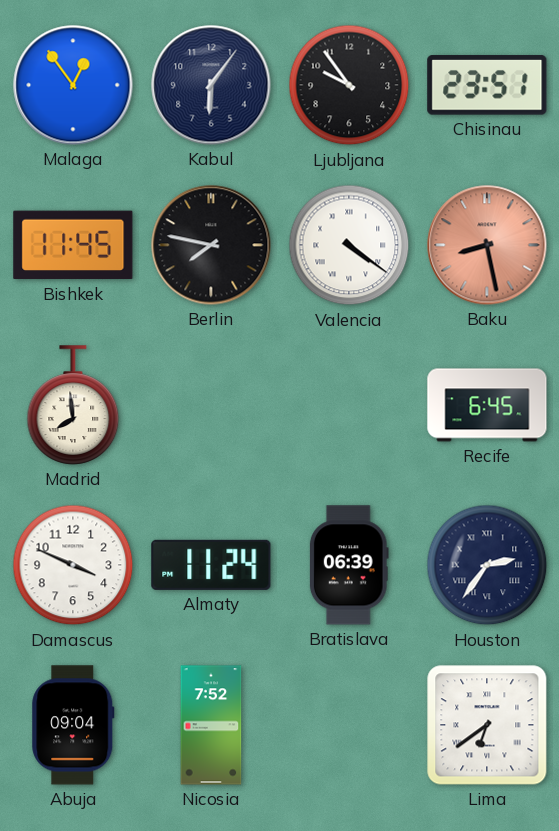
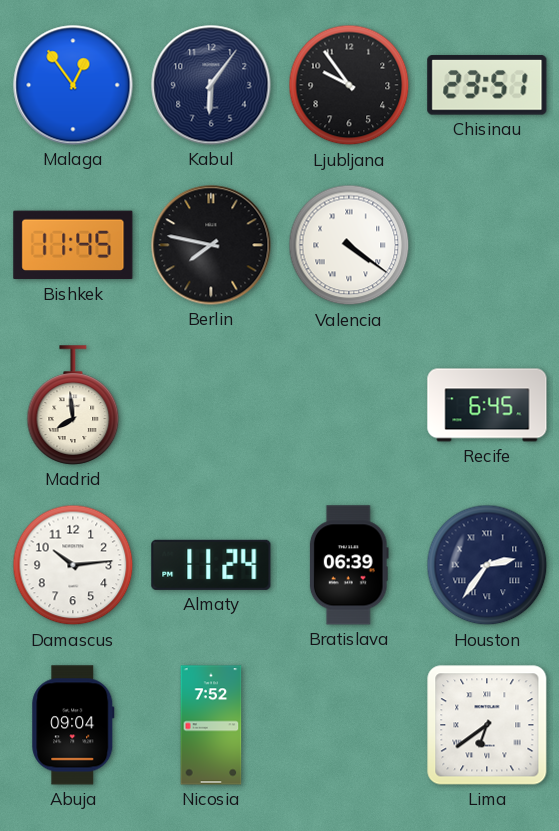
Baku: 8:28 -> none
Damascus: 3:49 -> 10:14
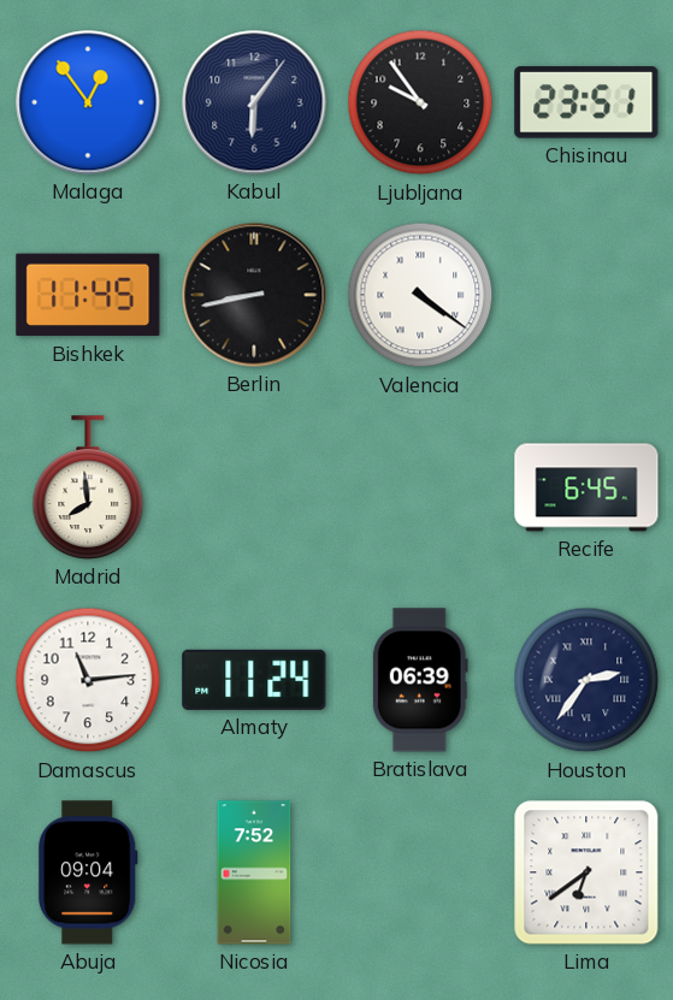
Berlin: 7:47 -> 8:43
Damascus: 10:14 -> 11:14
